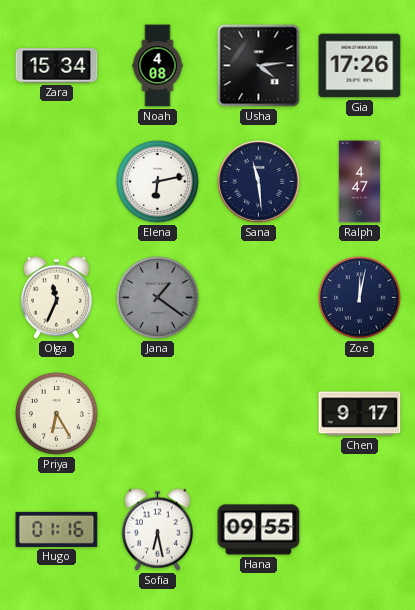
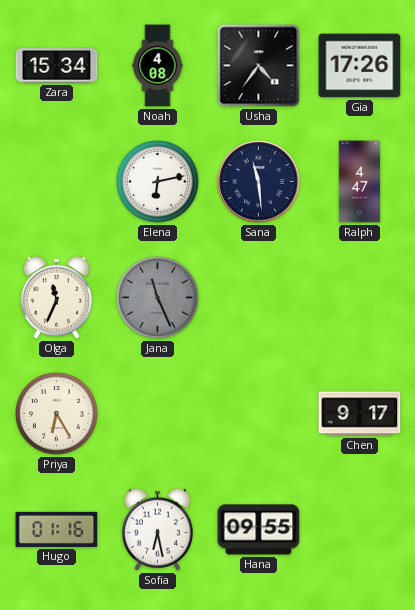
Usha: 4:14 -> 4:36
Jana: 1:21 -> 11:26
Zoe: 12:02 -> none
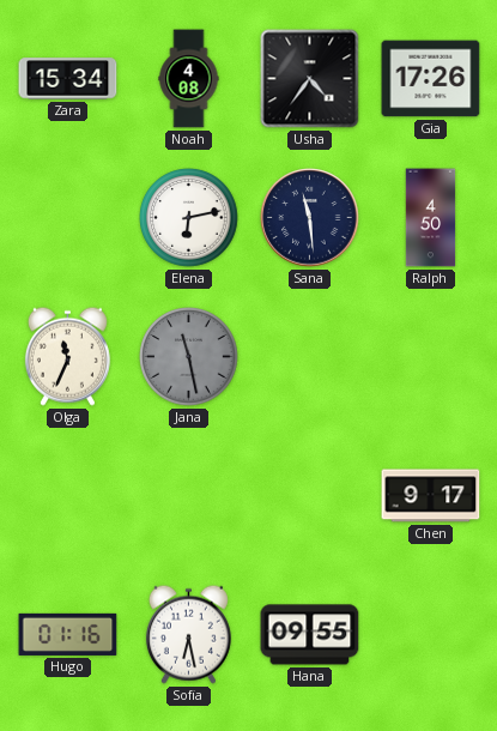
Ralph: 4:47 -> 4:50
Jana: 11:26 -> 11:28
Priya: 6:25 -> none
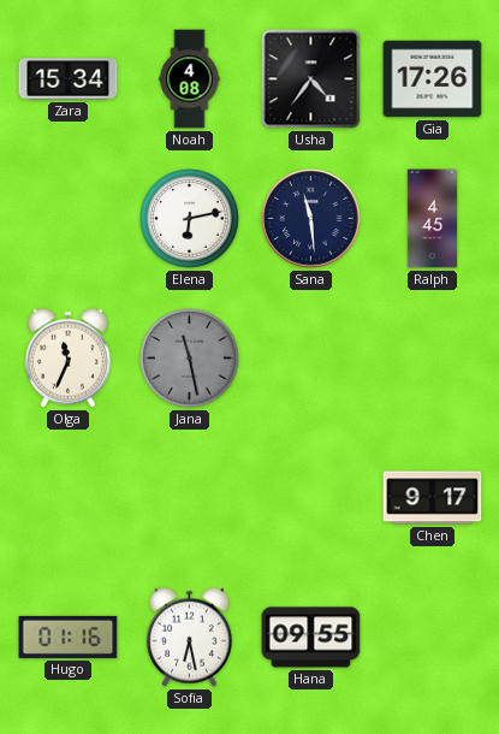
Ralph: 4:50 -> 4:45
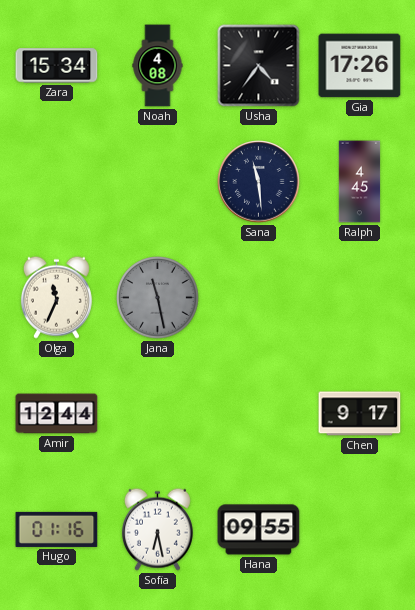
Elena: 6:13 -> none
Amir: none -> 12:44
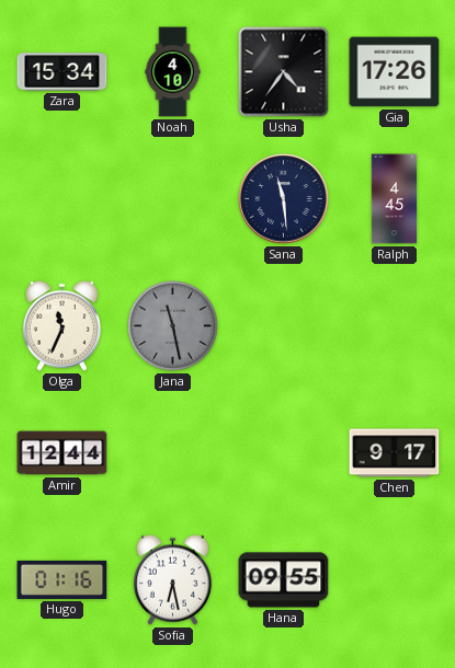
Noah: 4:08 -> 4:10
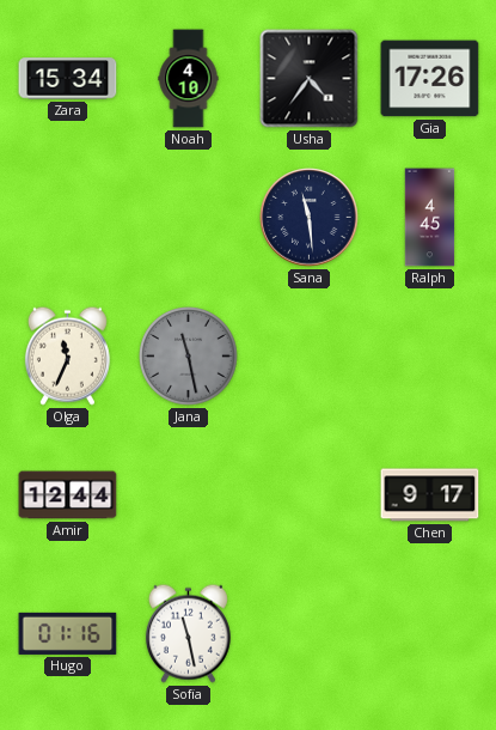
Sofia: 6:28 -> 11:28
Hana: 09:55 -> none
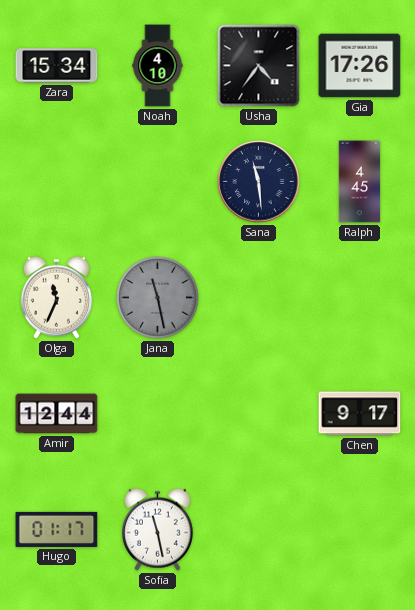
Hugo: 01:16 -> 01:17
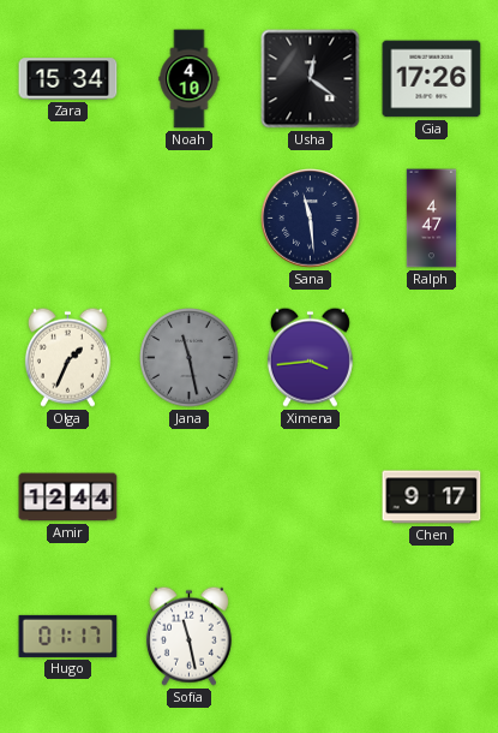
Usha: 4:36 -> 12:21
Ralph: 4:45 -> 4:47
Olga: 11:34 -> 1:34
Ximena: none -> 3:44
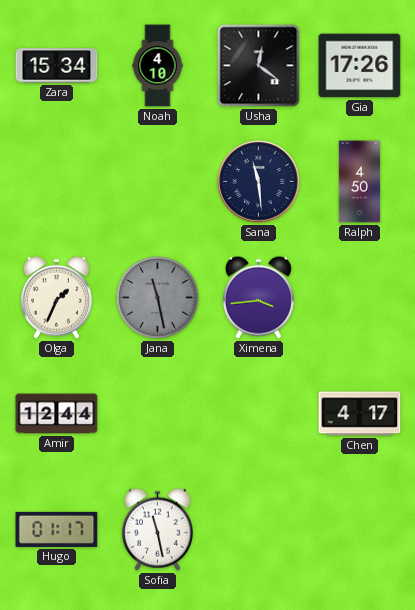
Ralph: 4:47 -> 4:50
Chen: 9:17 -> 4:17
